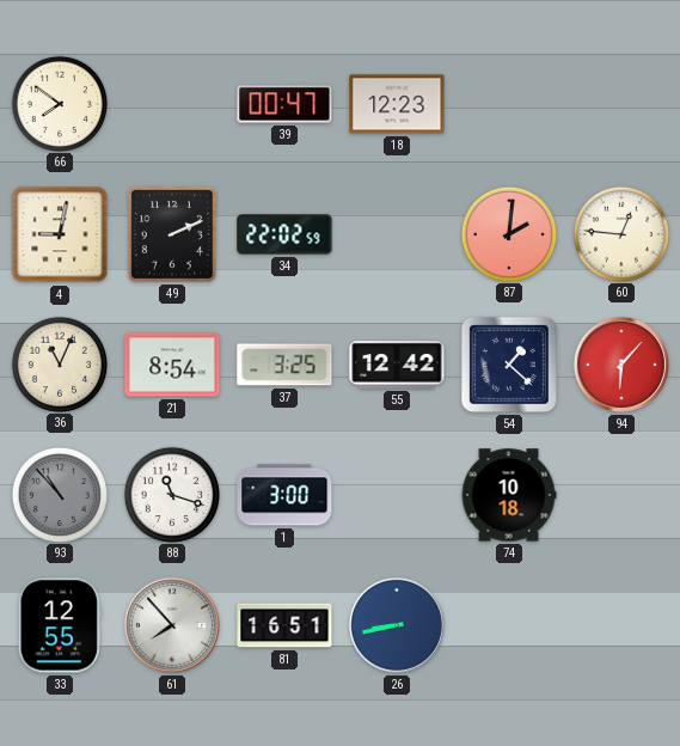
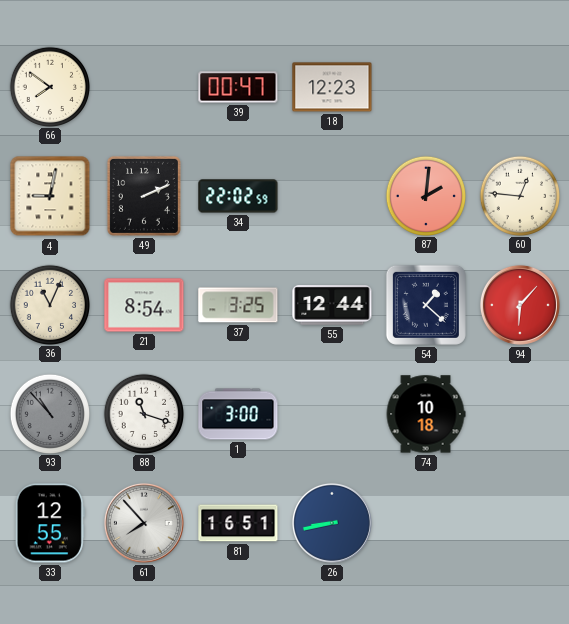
55: 12:42 -> 12:44
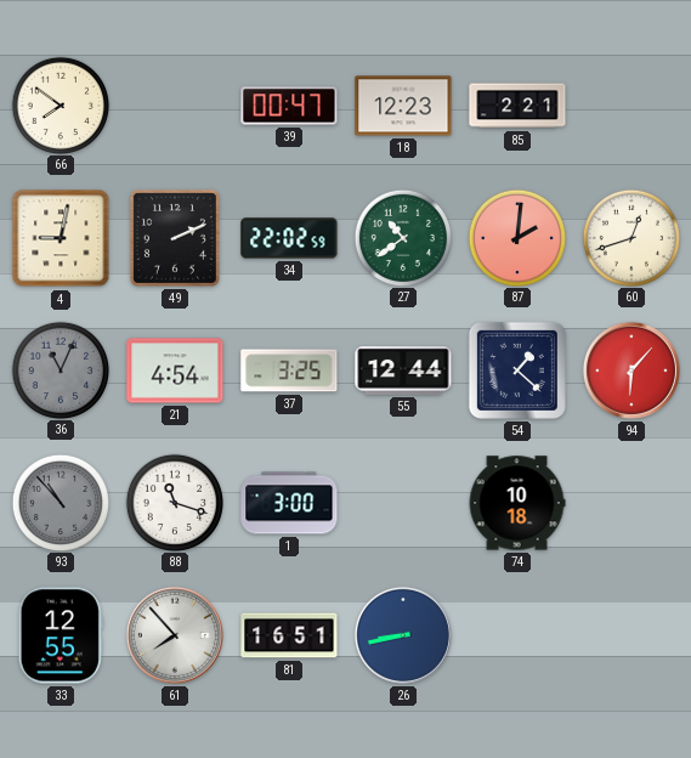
85: none -> 2:21
27: none -> 10:39
60: 12:46 -> 12:42
36 dial: cream -> grey
21: 8:54 -> 4:54
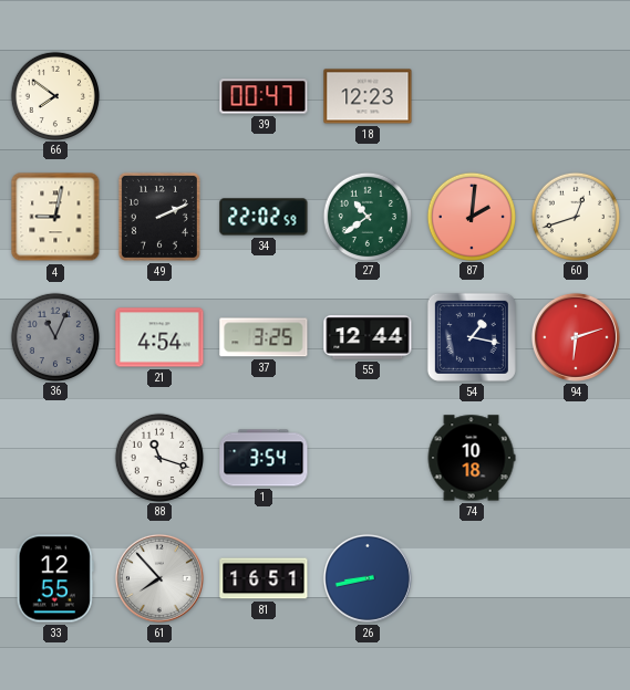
85: 2:21 -> none
54: 1:22 -> 1:17
94: 6:07 -> 6:12
93: 10:53 -> none
1: 3:00 -> 3:54
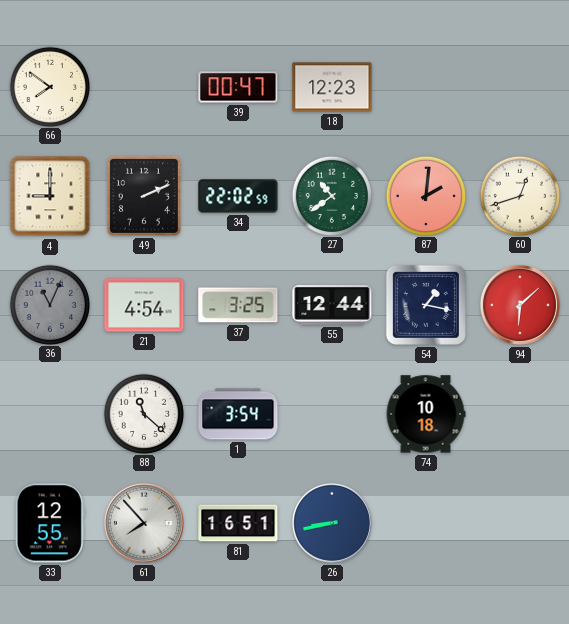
4: 9:02 -> 9:00
94: 6:12 -> 6:08
88: 11:18 -> 11:22
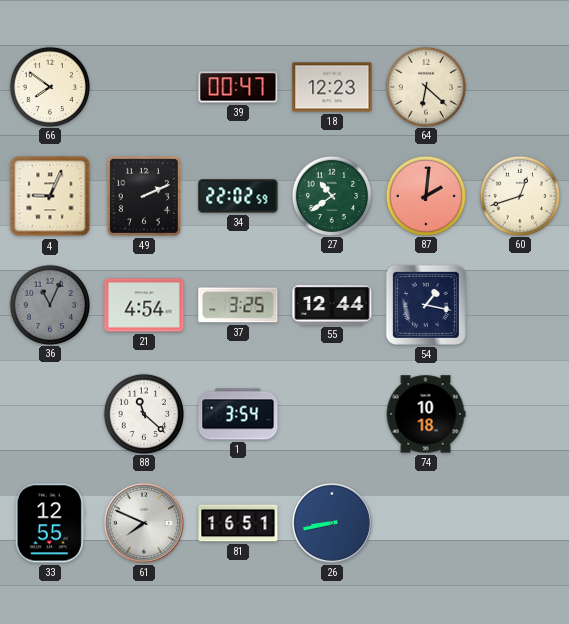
64: none -> 6:22
4: 9:00 -> 9:04
94: 6:08 -> none
61: 7:53 -> 7:49
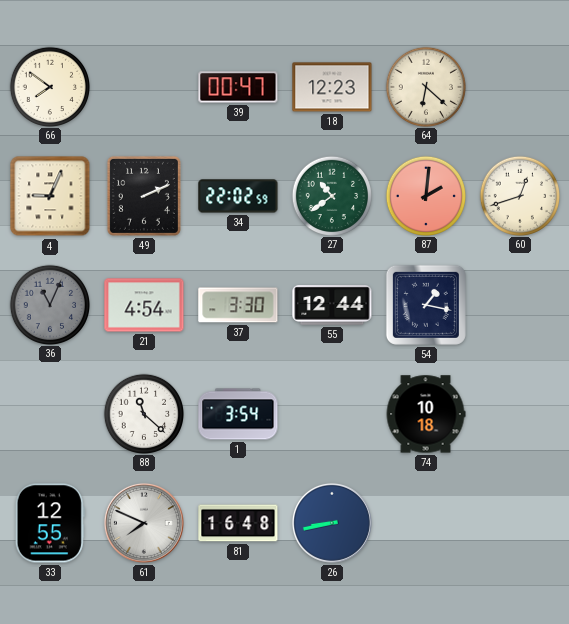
37: 3:25 -> 3:30
81: 16:51 -> 16:48
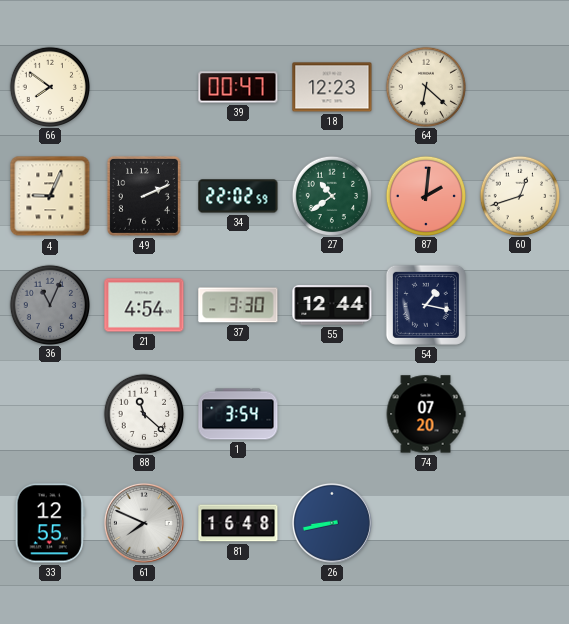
74: 10:18 -> 07:20
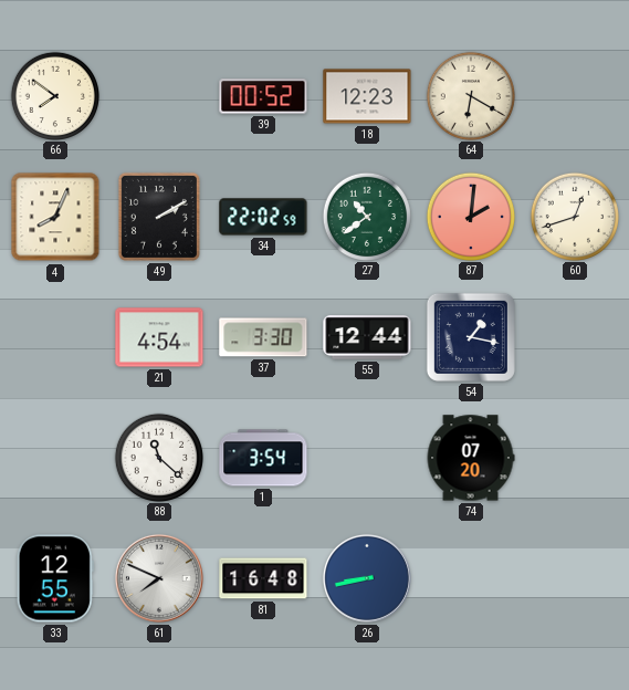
39: 00:47 -> 00:52
64: 6:22 -> 6:20
4: 9:04 -> 8:04
49: 2:11 -> 2:10
36: 11:04 -> none
